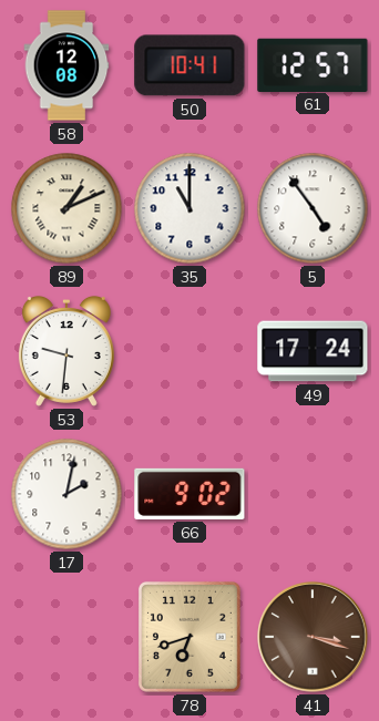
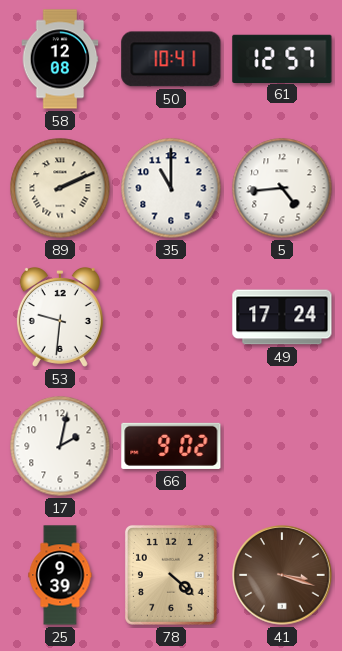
89: 1:11 -> 2:11
5: 4:54 -> 4:44
25: none -> 9:39
78: 6:42 -> 4:22
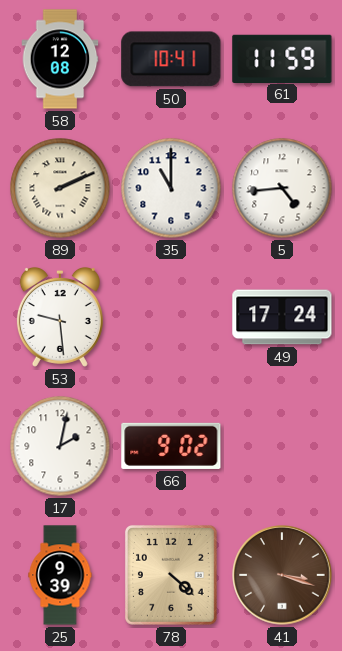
61: 12:57 -> 11:59
53: 9:31 -> 9:29
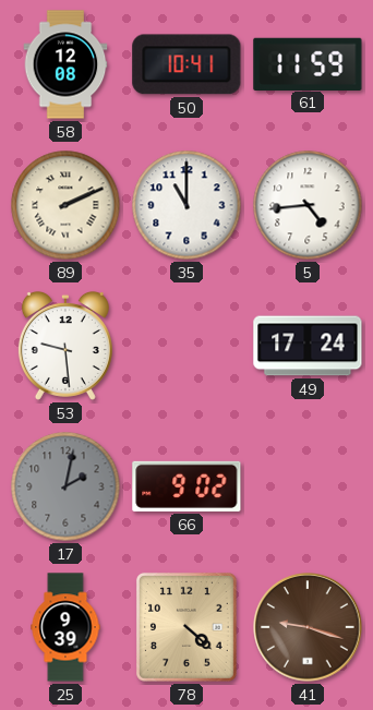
17 dial: white -> grey
41: 3:18 -> 9:18
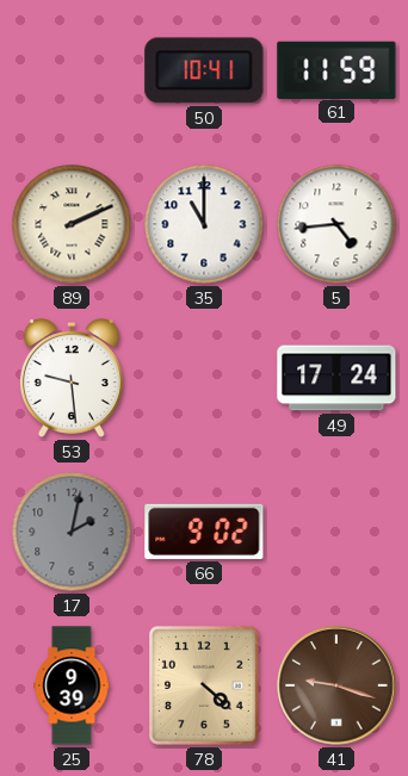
58: 12:08 -> none
